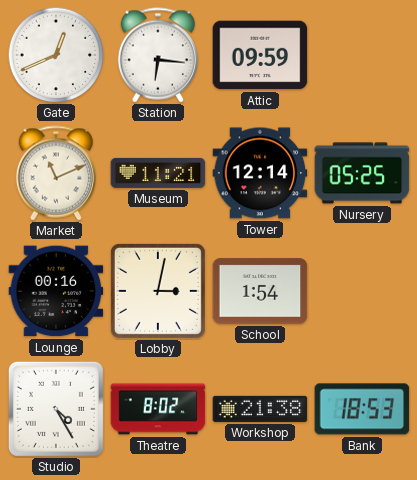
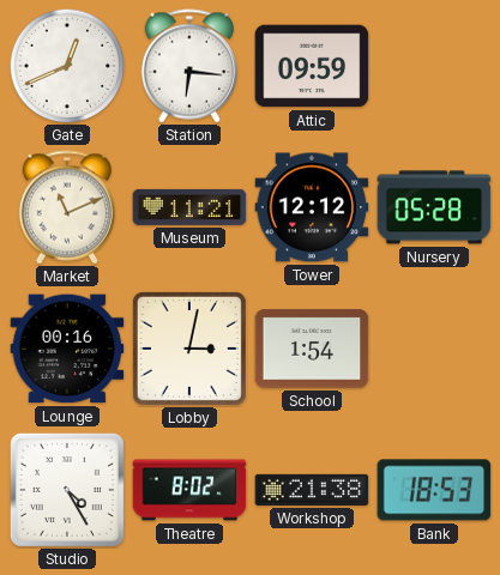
Tower: 12:14 -> 12:12
Nursery: 05:25 -> 05:28
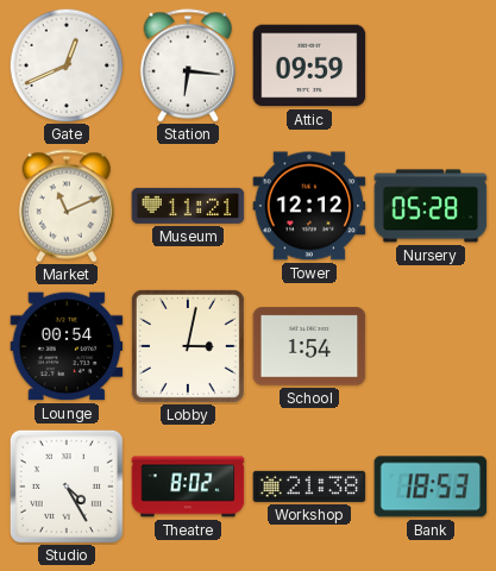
Lounge: 00:16 -> 00:54
